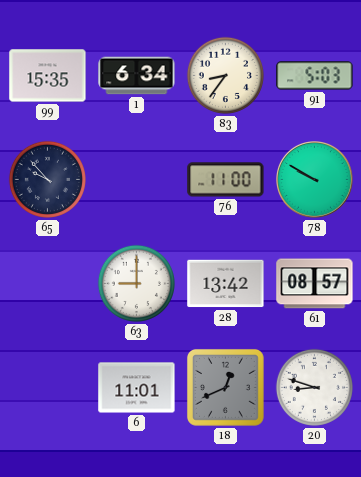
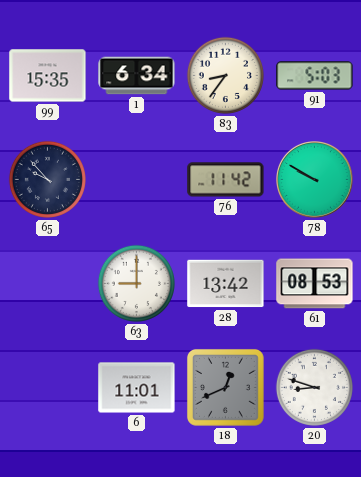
76: 11:00 -> 11:42
61: 08:57 -> 08:53
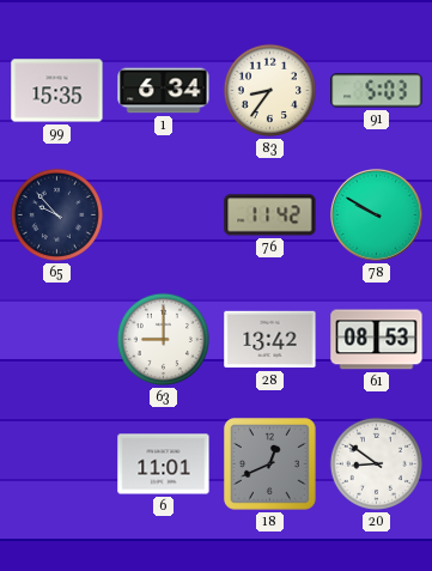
20: 8:48 -> 8:51
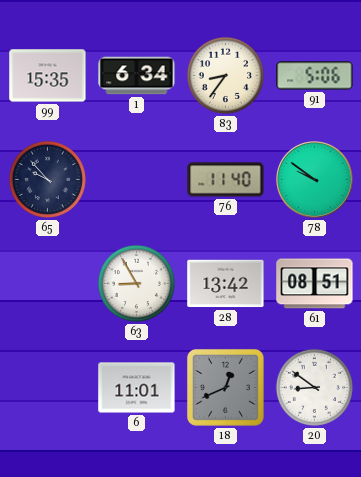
91: 5:03 -> 5:06
76: 11:42 -> 11:40
78: 9:50 -> 9:51
63: 9:00 -> 8:55
61: 08:53 -> 08:51
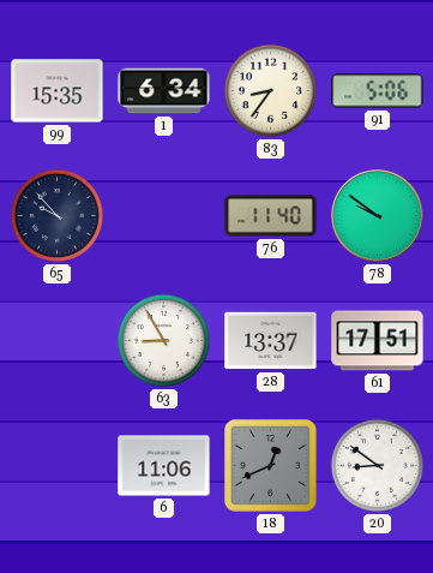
28: 13:42 -> 13:37
61: 08:51 -> 17:51
6: 11:01 -> 11:06
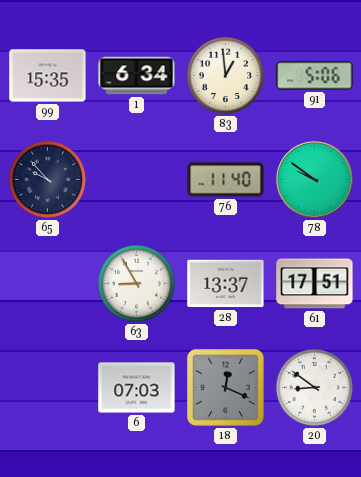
83: 8:36 -> 12:59
6: 11:06 -> 07:03
18: 12:41 -> 12:19
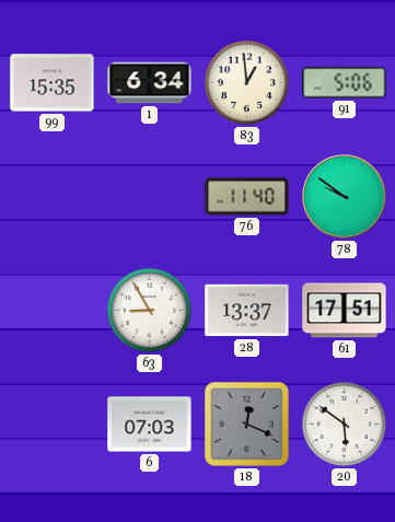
65: 9:53 -> none
20: 8:51 -> 5:51
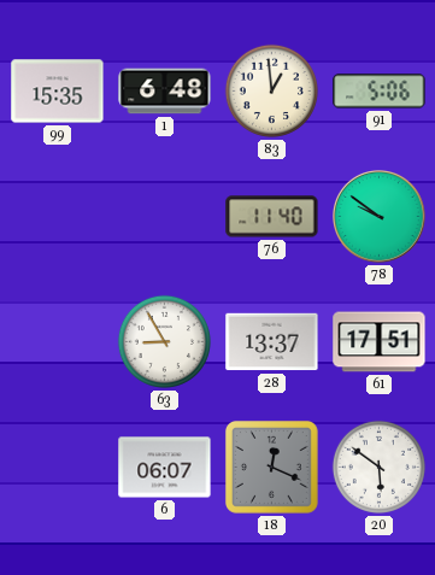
1: 6:34 -> 6:48
6: 07:03 -> 06:07
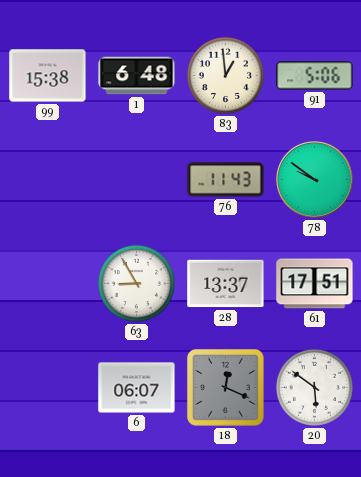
99: 15:35 -> 15:38
76: 11:40 -> 11:43
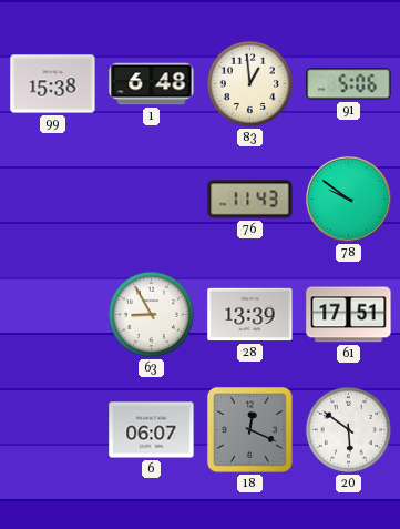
28: 13:37 -> 13:39
